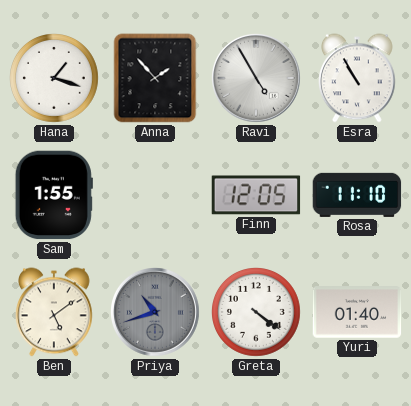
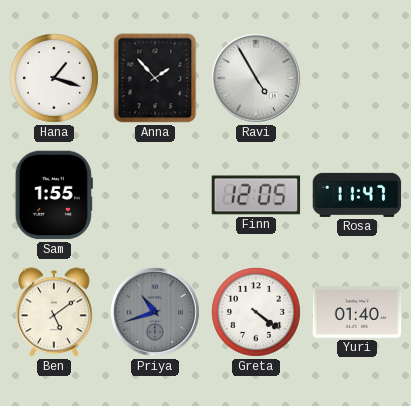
Esra: 10:55 -> none
Rosa: 11:10 -> 11:47
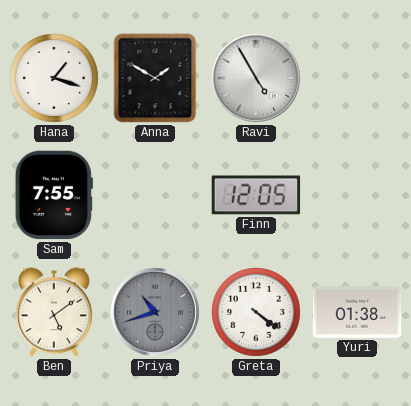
Anna: 1:53 -> 1:50
Sam: 1:55 -> 7:55
Rosa: 11:47 -> none
Yuri: 01:40 -> 01:38
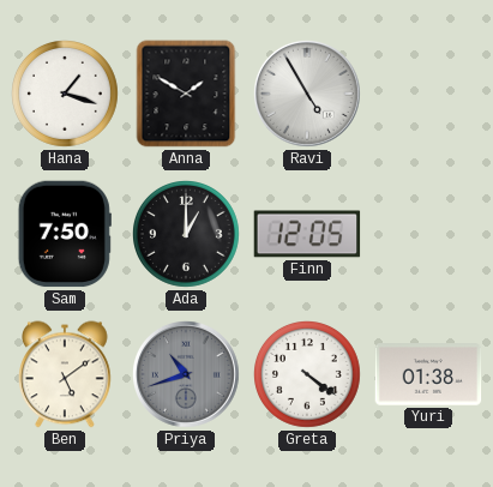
Sam: 7:55 -> 7:50
Ada: none -> 1:00
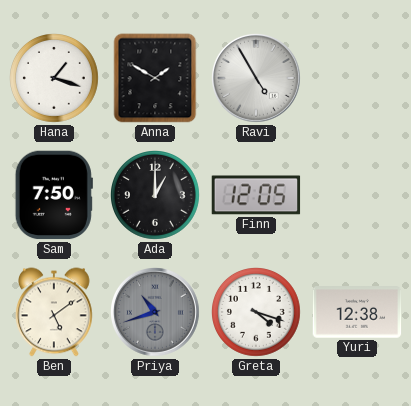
Greta: 4:21 -> 4:18
Yuri: 01:38 -> 12:38
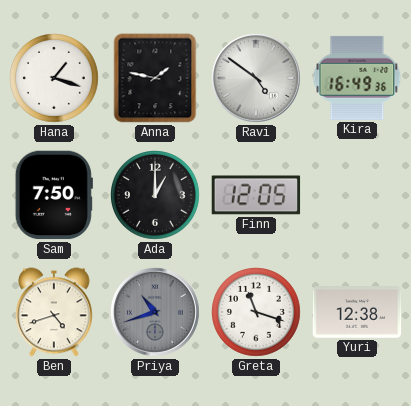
Anna: 1:50 -> 1:47
Ravi: 4:55 -> 4:51
Kira: none -> 16:49
Ben: 5:09 -> 4:42
Greta: 4:18 -> 11:18
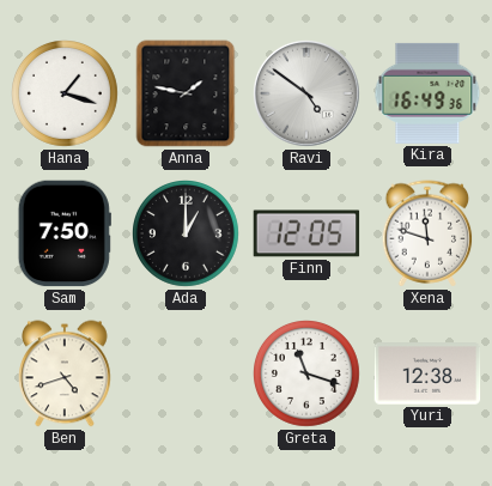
Xena: none -> 11:48
Priya: 10:42 -> none
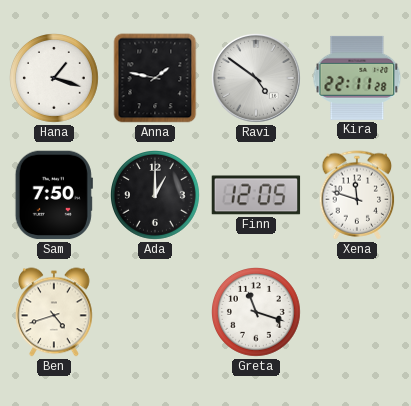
Kira: 16:49 -> 22:11
Yuri: 12:38 -> none
